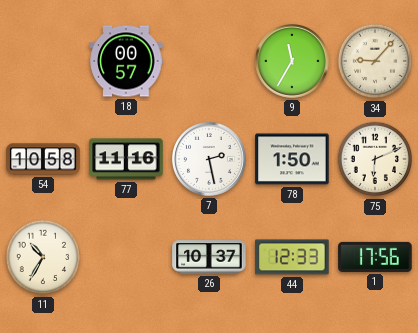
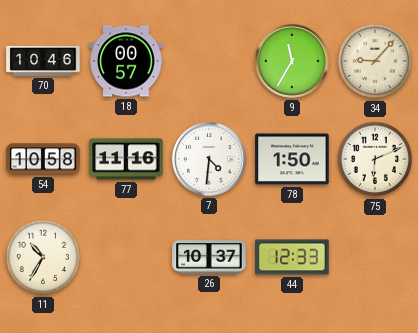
70: none -> 10:46
7: 2:28 -> 4:31
1: 17:56 -> none
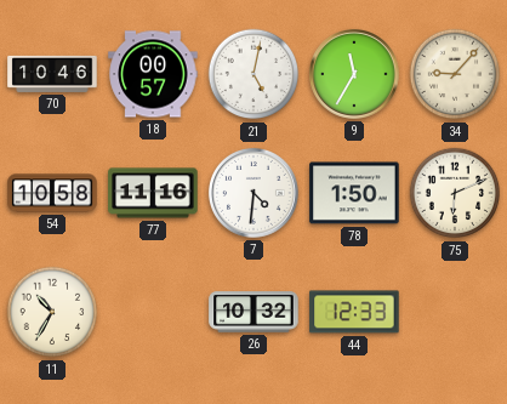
21: none -> 5:02
26: 10:37 -> 10:32
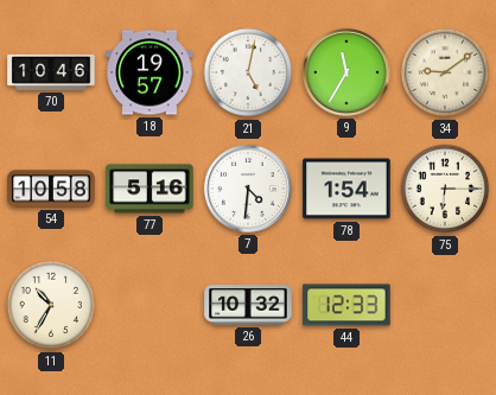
18: 00:57 -> 19:57
34: 9:07 -> 9:09
77: 11:16 -> 5:16
78: 1:50 -> 1:54
75: 6:11 -> 6:15
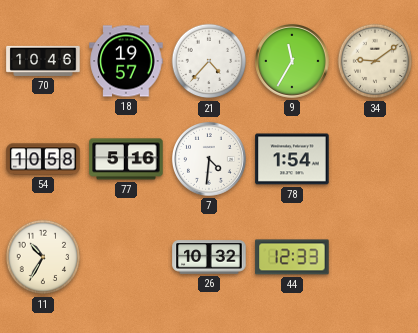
21: 5:02 -> 4:37
75: 6:15 -> none
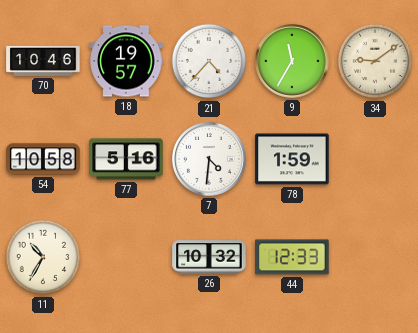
78: 1:54 -> 1:59
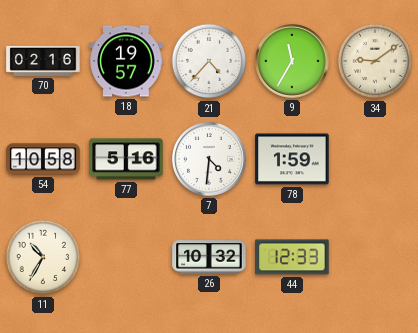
70: 10:46 -> 02:16
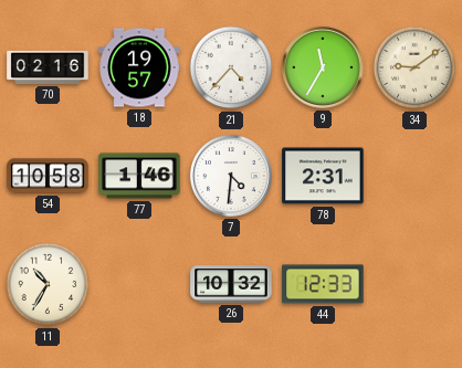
77: 5:16 -> 1:46
78: 1:59 -> 2:31
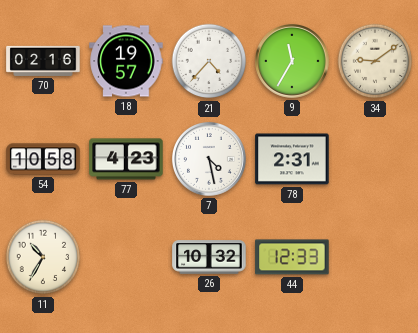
77: 1:46 -> 4:23
7: 4:31 -> 4:28
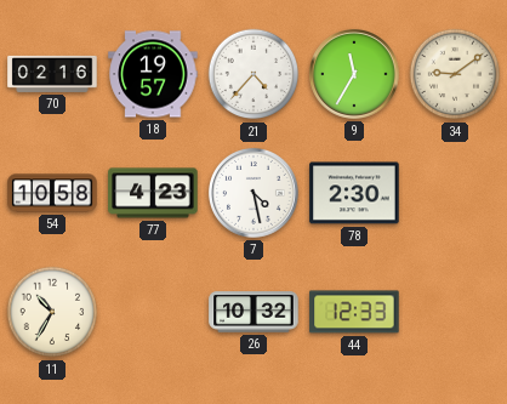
78: 2:31 -> 2:30
